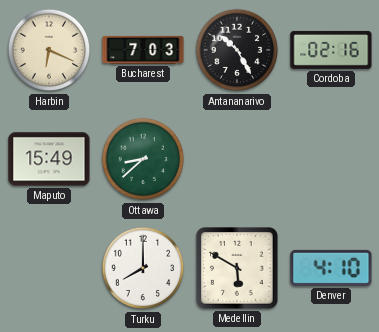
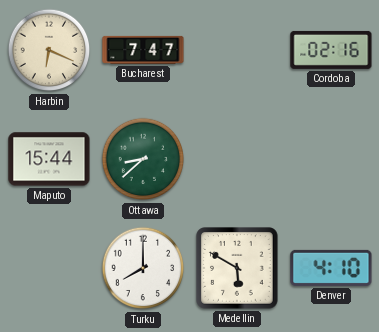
Bucharest: 7:03 -> 7:47
Antananarivo: 10:25 -> none
Maputo: 15:49 -> 15:44
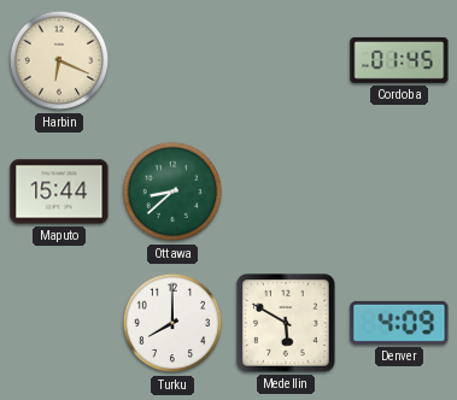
Bucharest: 7:47 -> none
Cordoba: 02:16 -> 01:45
Denver: 4:10 -> 4:09
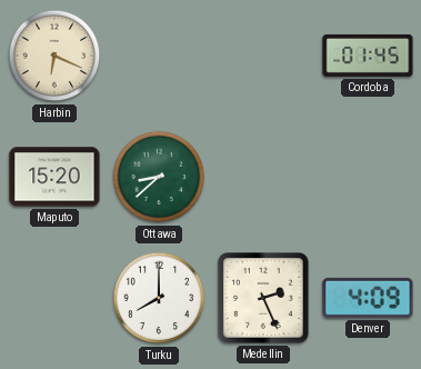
Maputo: 15:44 -> 15:20
Medellin: 5:50 -> 2:26
